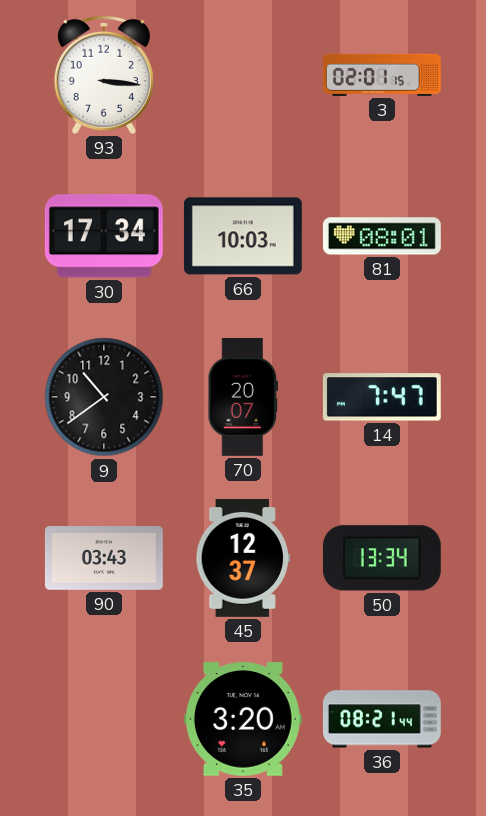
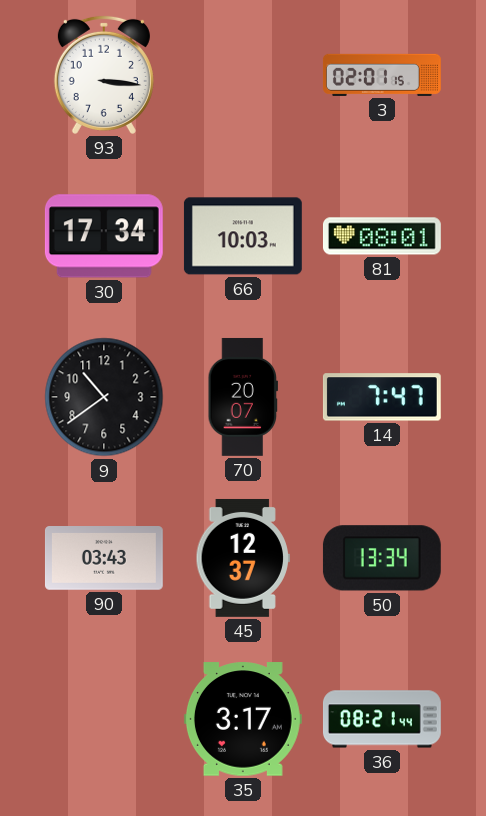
35: 3:20 -> 3:17
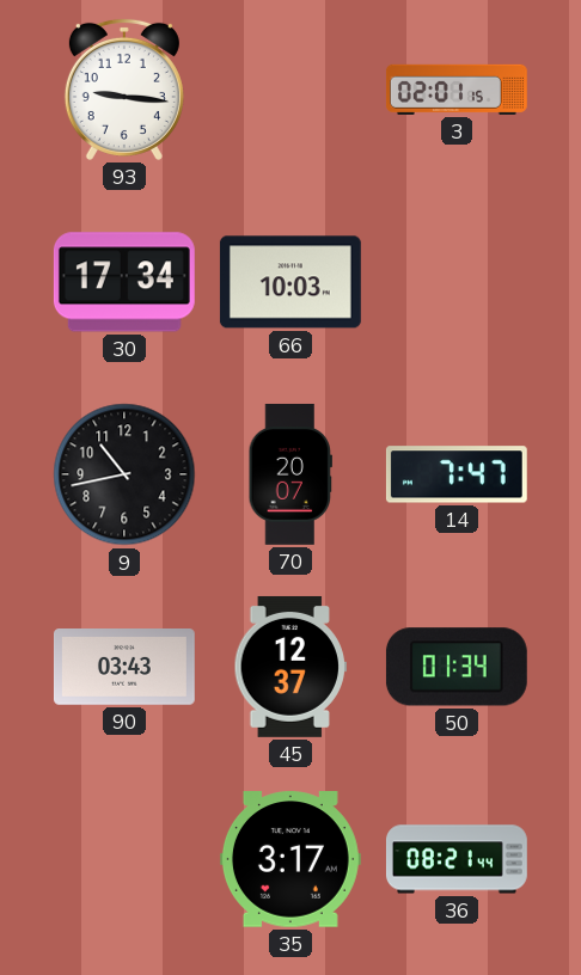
93: 3:16 -> 9:16
81: 08:01 -> none
9: 10:39 -> 10:43
50: 13:34 -> 01:34
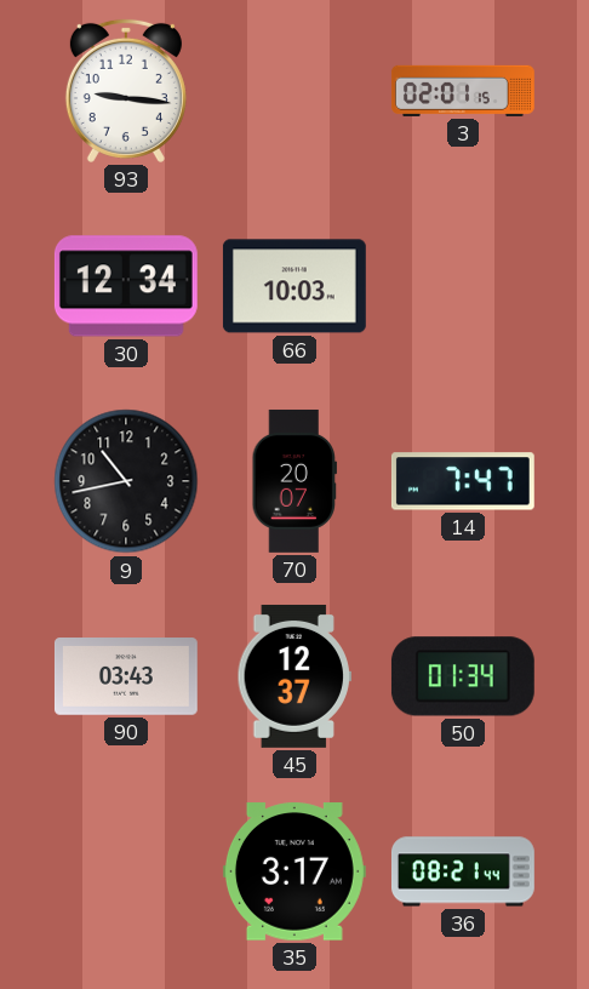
30: 17:34 -> 12:34
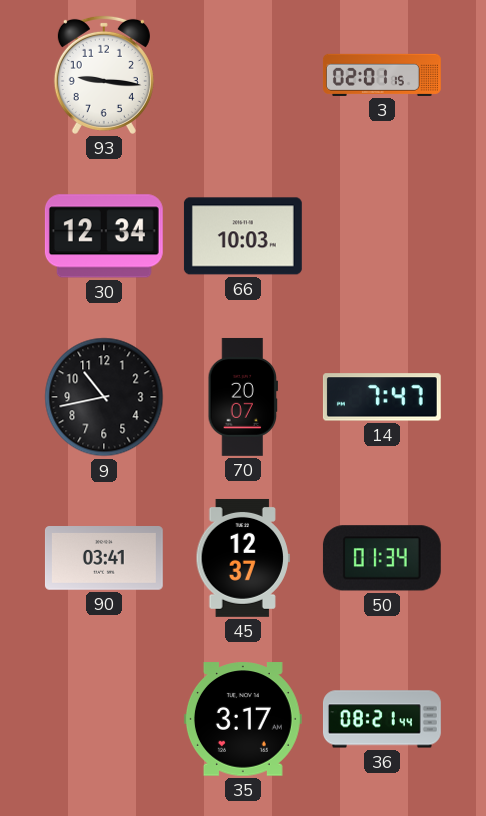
90: 03:43 -> 03:41
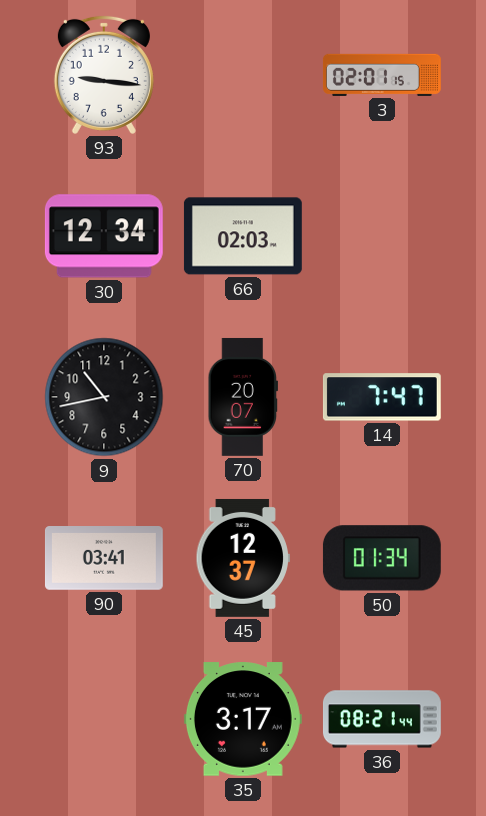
66: 10:03 -> 02:03
